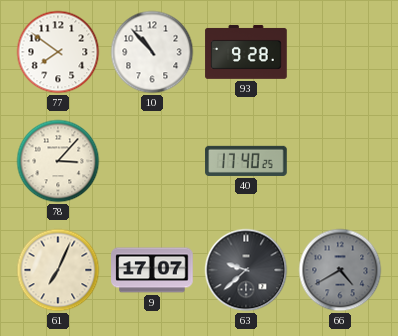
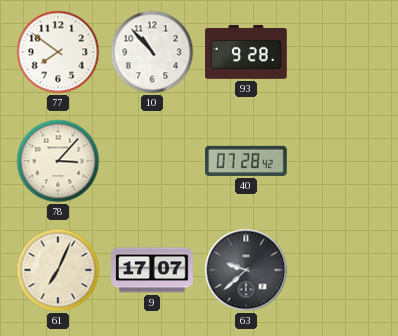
40: 17:40 -> 07:28
66: 4:40 -> none
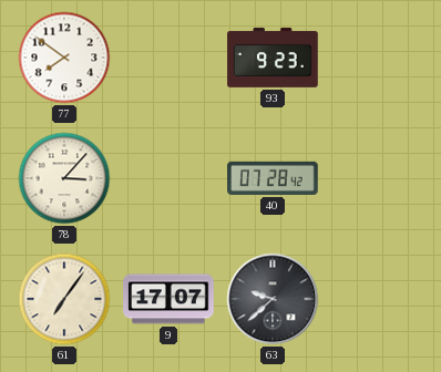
10: 10:53 -> none
93: 9:28 -> 9:23
61: 7:04 -> 7:06
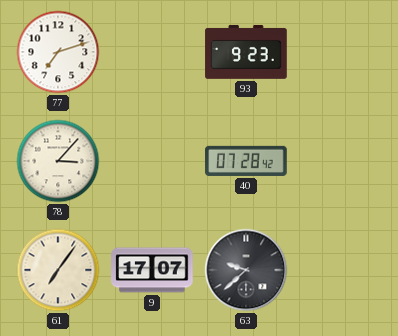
77: 7:51 -> 7:12
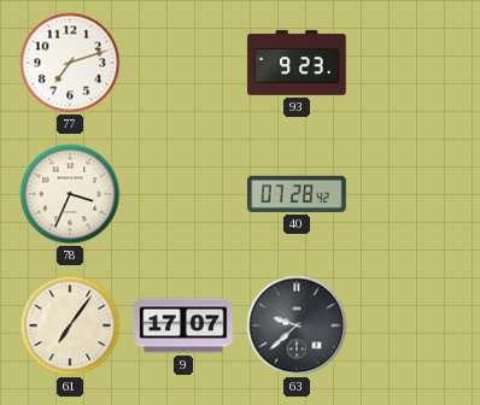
78: 3:07 -> 3:34
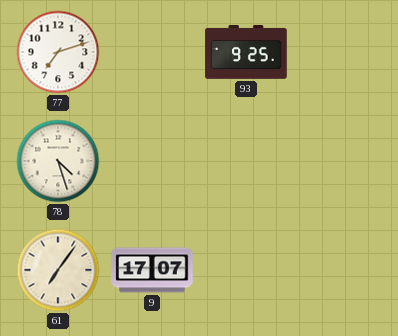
93: 9:23 -> 9:25
78: 3:34 -> 4:27
40: 07:28 -> none
63: 9:38 -> none
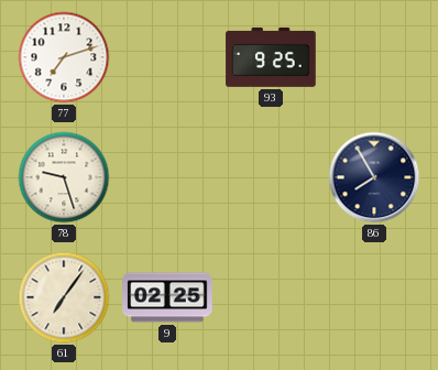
78: 4:27 -> 9:27
86: none -> 7:55
9: 17:07 -> 02:25
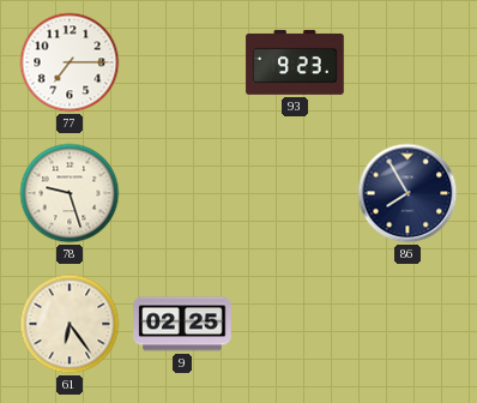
77: 7:12 -> 7:15
93: 9:25 -> 9:23
61: 7:06 -> 6:24
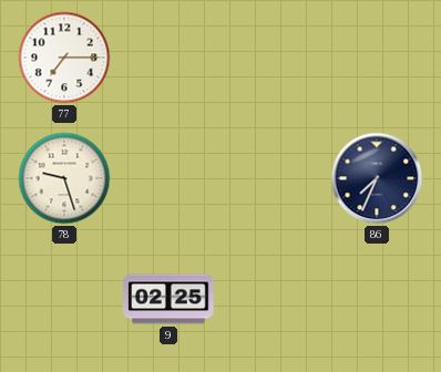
93: 9:23 -> none
86: 7:55 -> 7:34
61: 6:24 -> none
